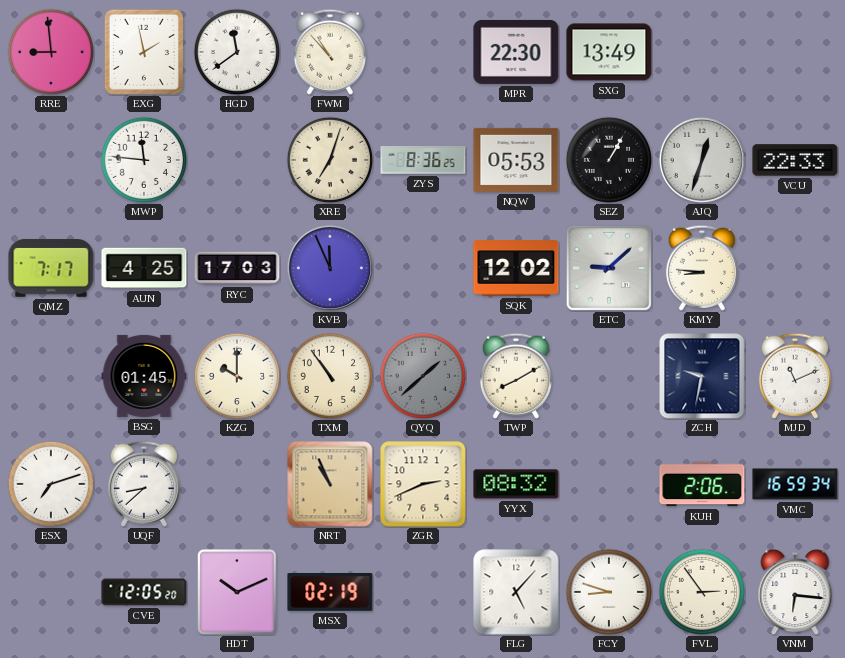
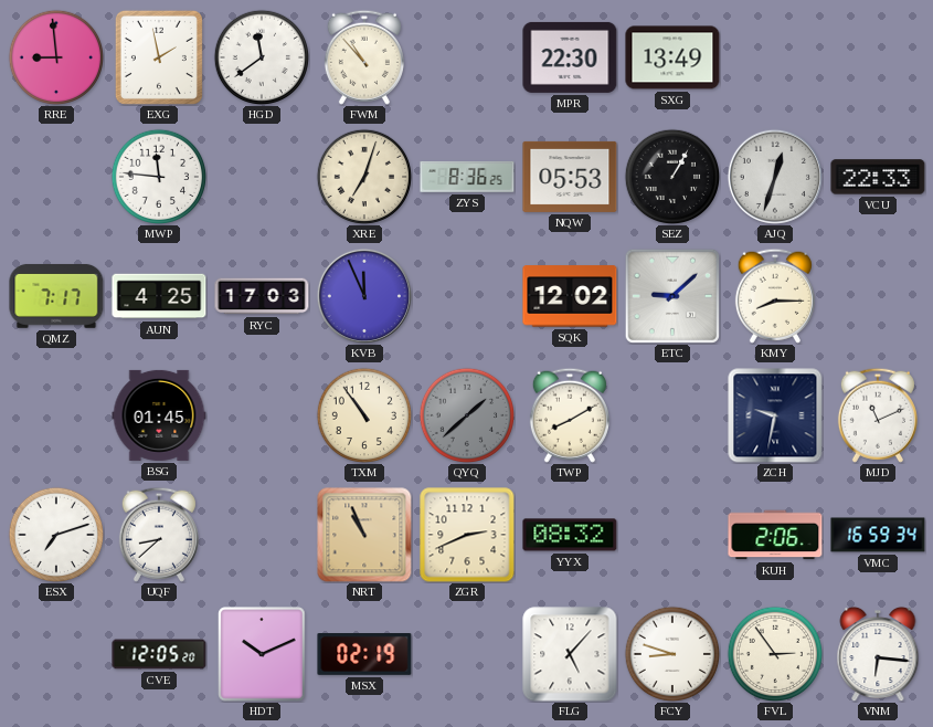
KMY: 8:46 -> 8:15
KZG: 10:00 -> none
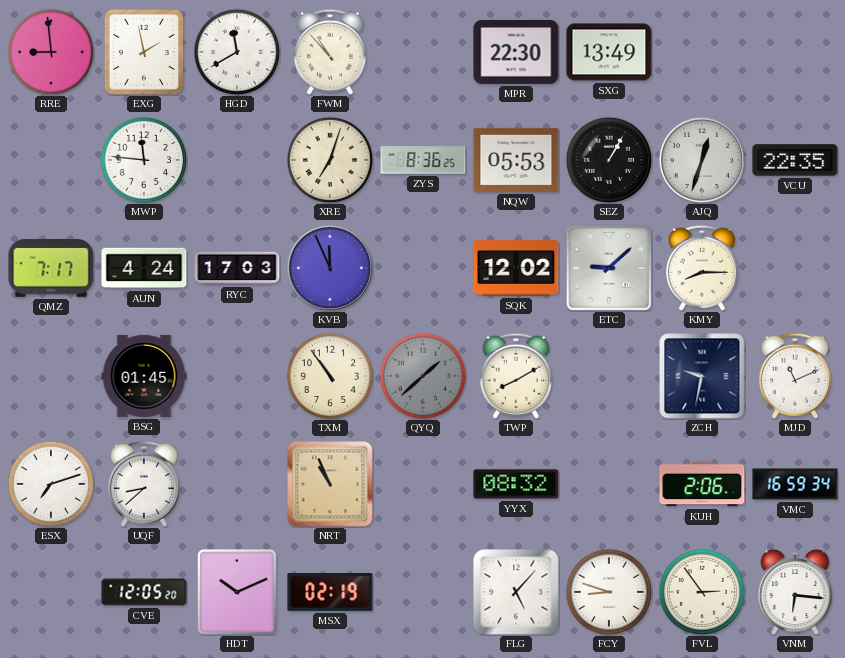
HGD: 11:39 -> 11:40
VCU: 22:33 -> 22:35
AUN: 4:25 -> 4:24
ZGR: 2:41 -> none
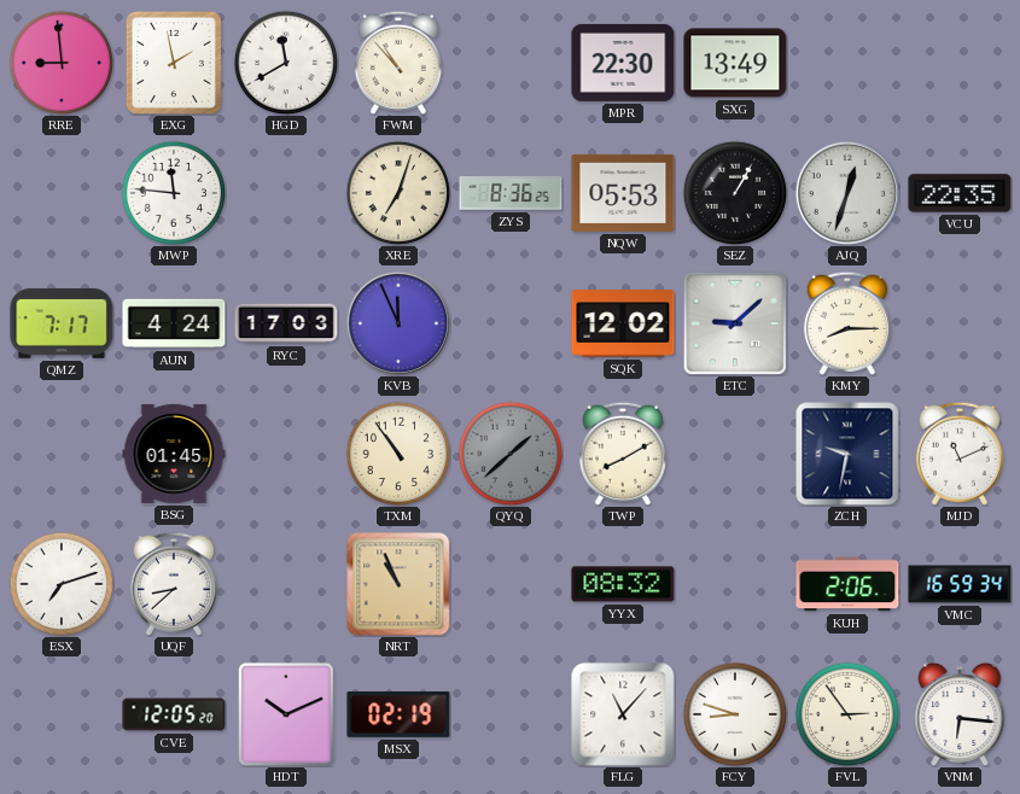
FLG: 5:07 -> 11:07
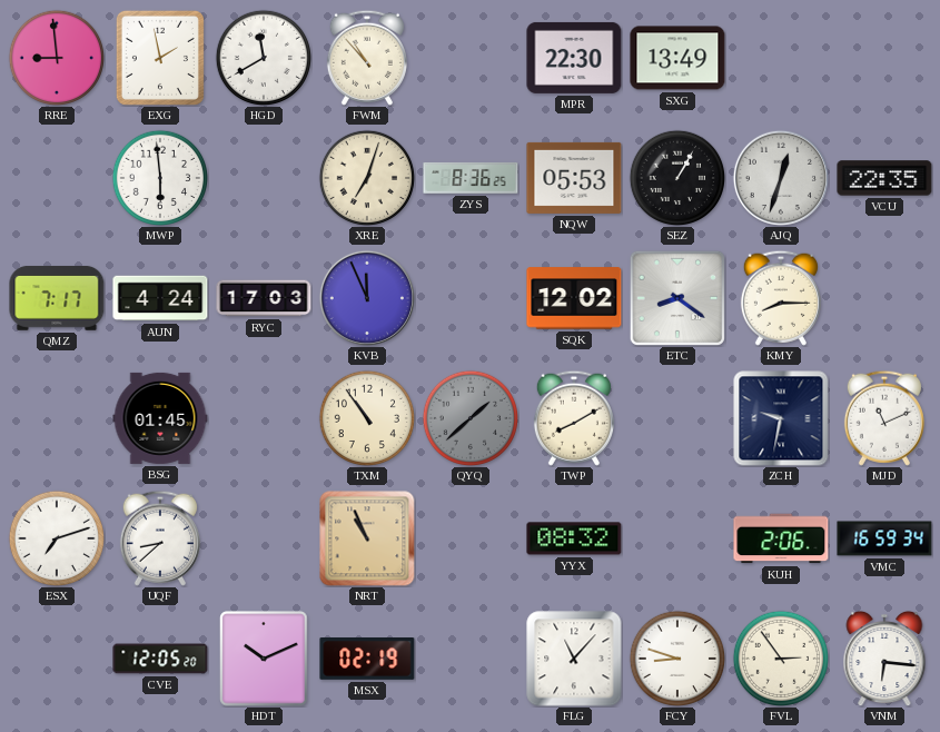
MWP: 11:46 -> 5:59
ETC: 9:08 -> 8:21
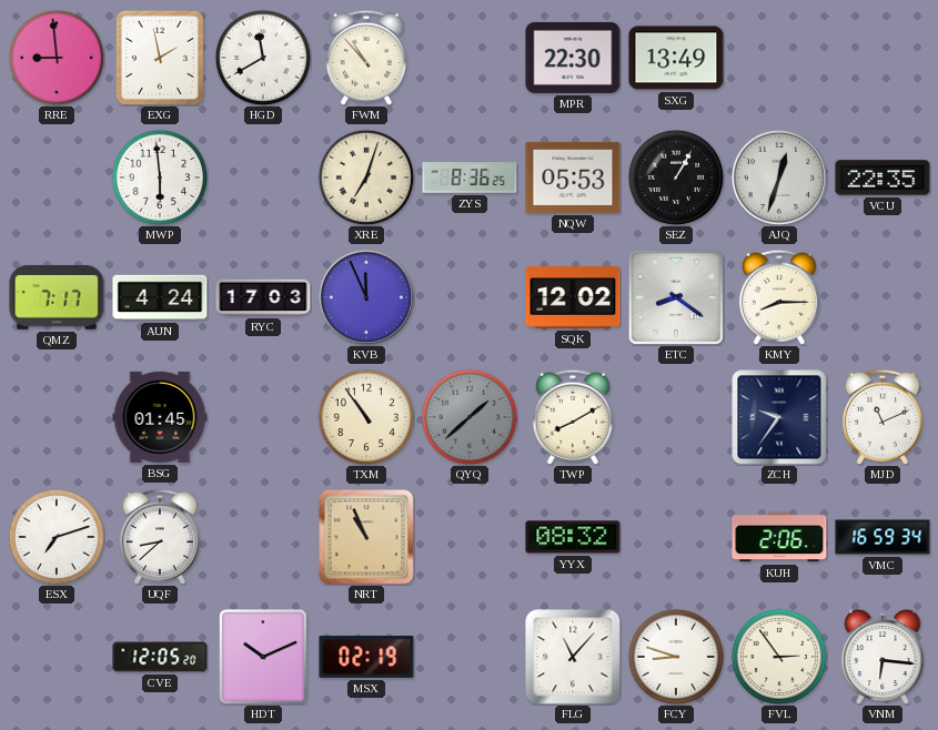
ZCH: 9:32 -> 9:36
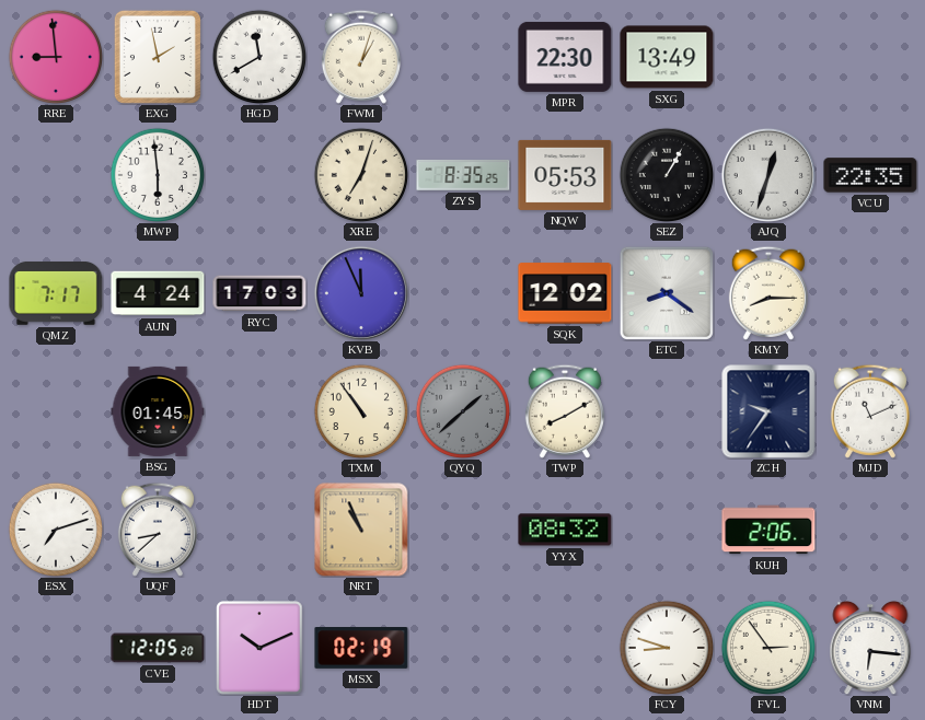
FWM: 10:53 -> 1:03
ZYS: 8:36 -> 8:35
VMC: 16:59 -> none
FLG: 11:07 -> none
